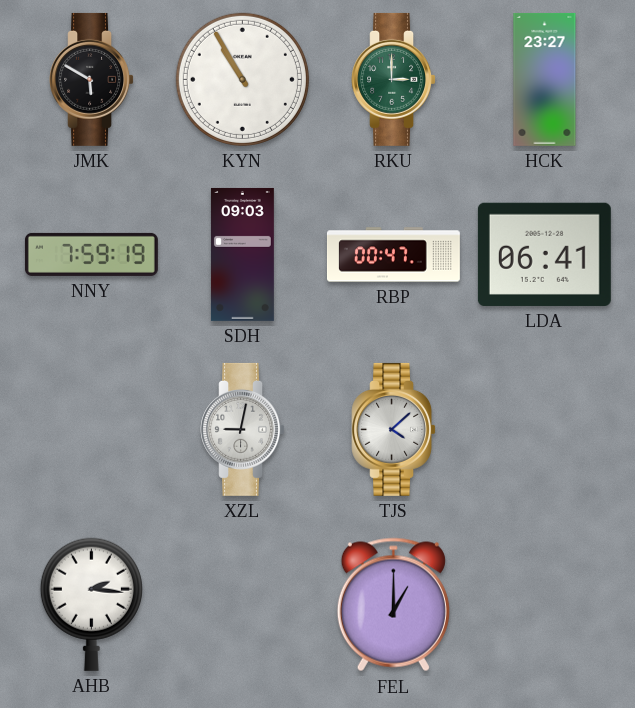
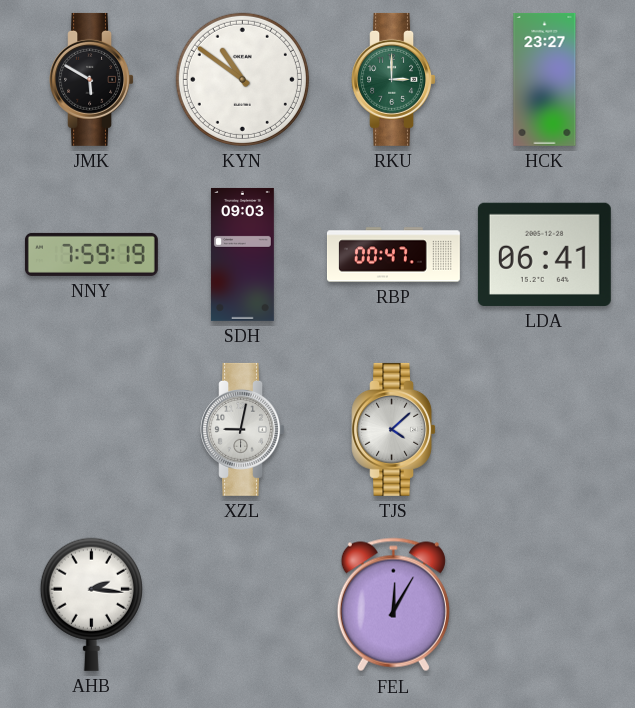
KYN: 10:55 -> 10:51
FEL: 1:00 -> 12:05
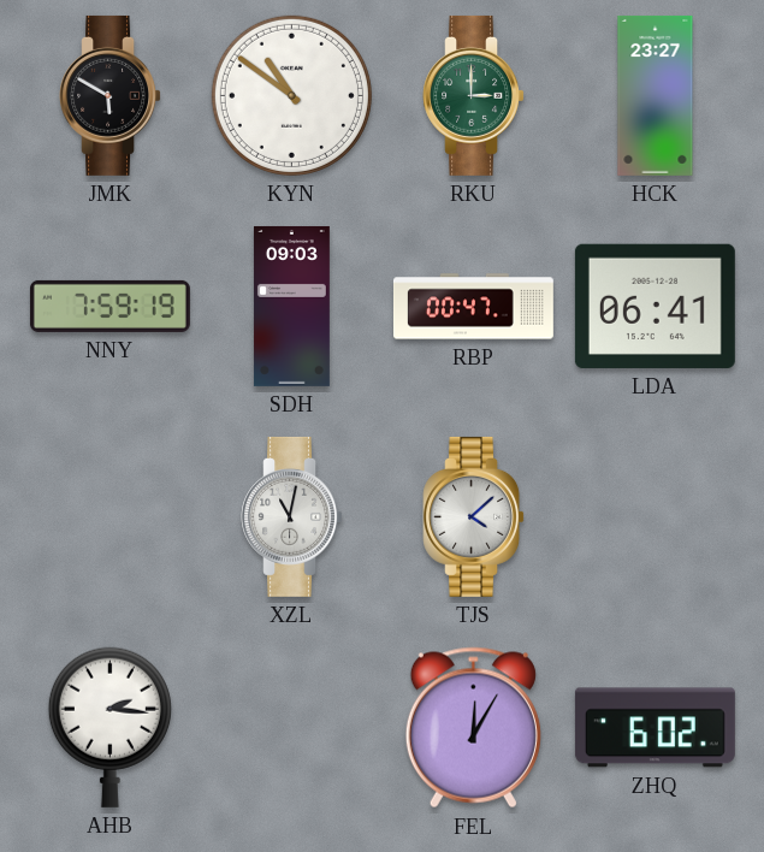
XZL: 9:02 -> 11:02
ZHQ: none -> 6:02
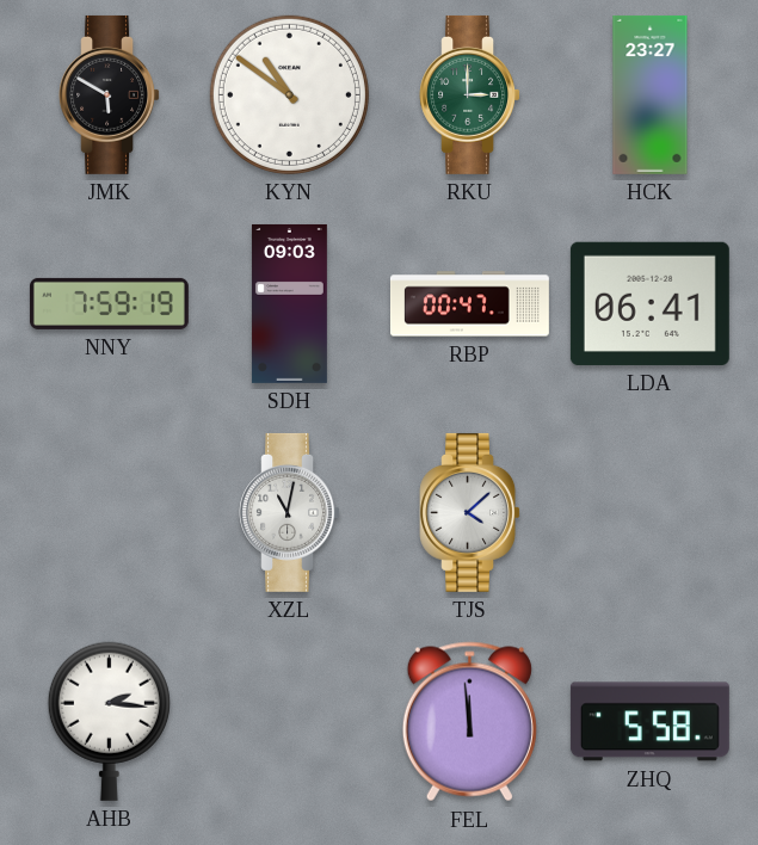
FEL: 12:05 -> 11:59
ZHQ: 6:02 -> 5:58
